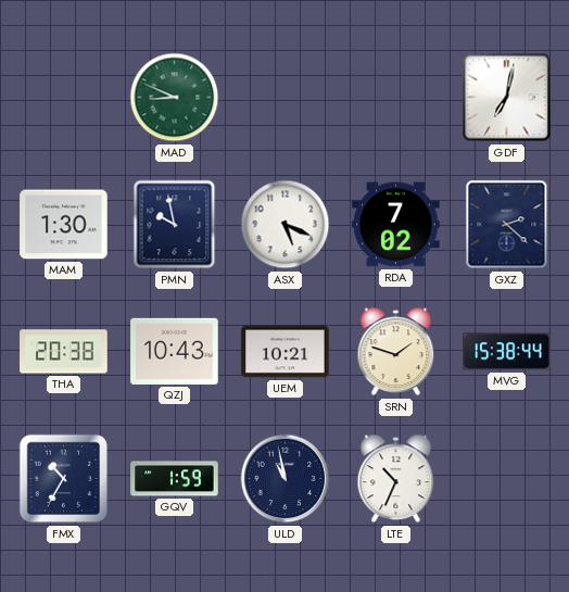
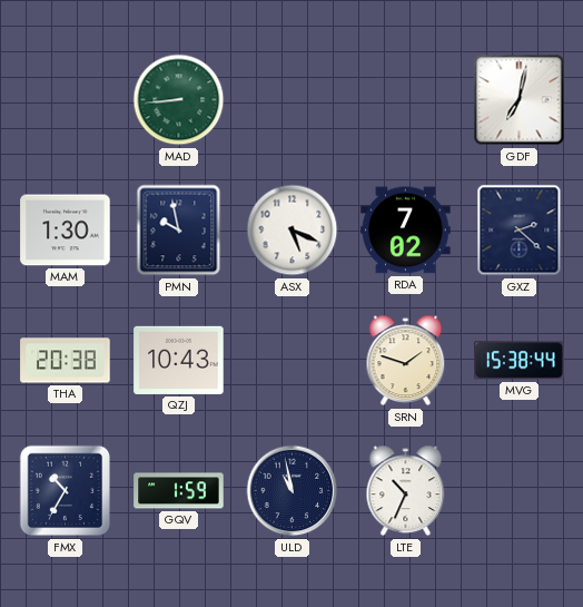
MAD: 8:49 -> 8:44
UEM: 10:21 -> none
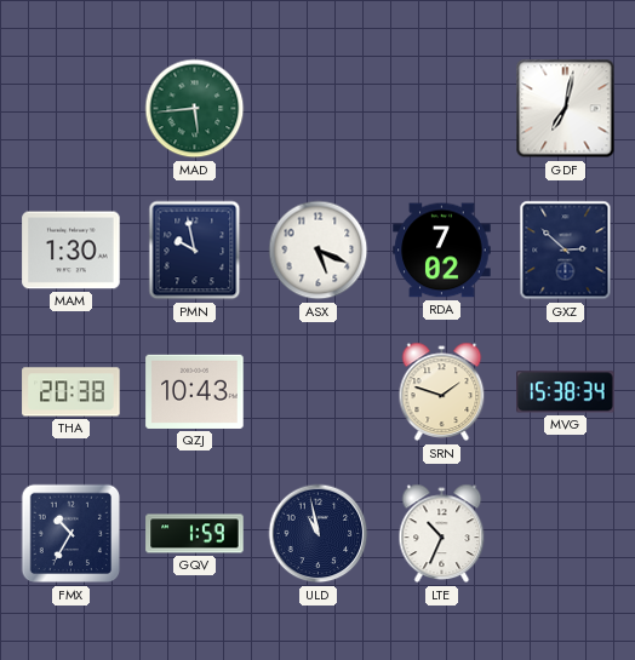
MAD: 8:44 -> 5:44
GXZ: 2:22 -> 2:52
MVG: 15:38:44 -> 15:38:34
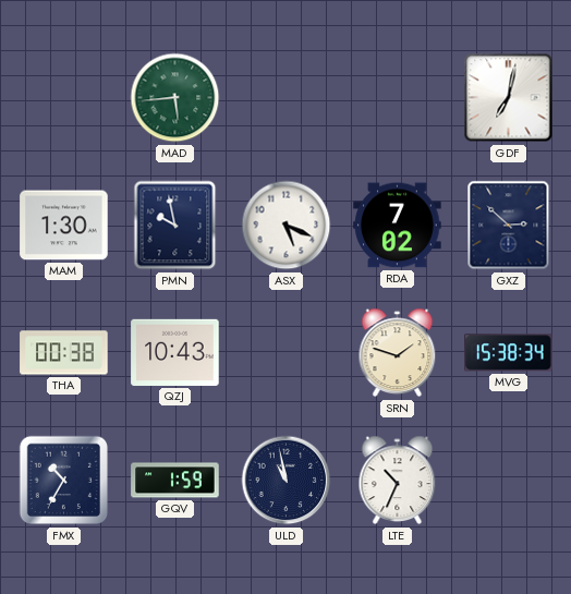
THA: 20:38 -> 00:38
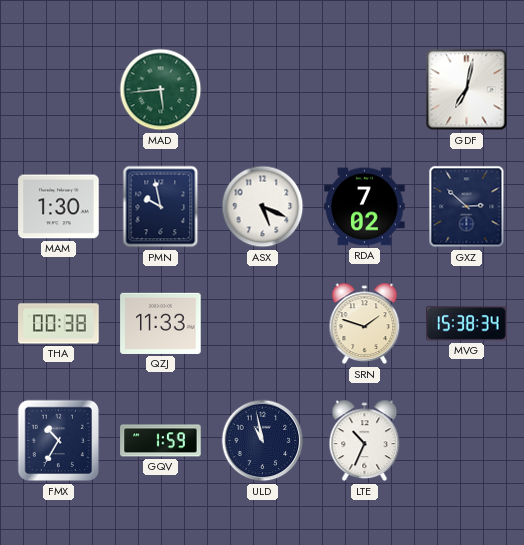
QZJ: 10:43 -> 11:33
